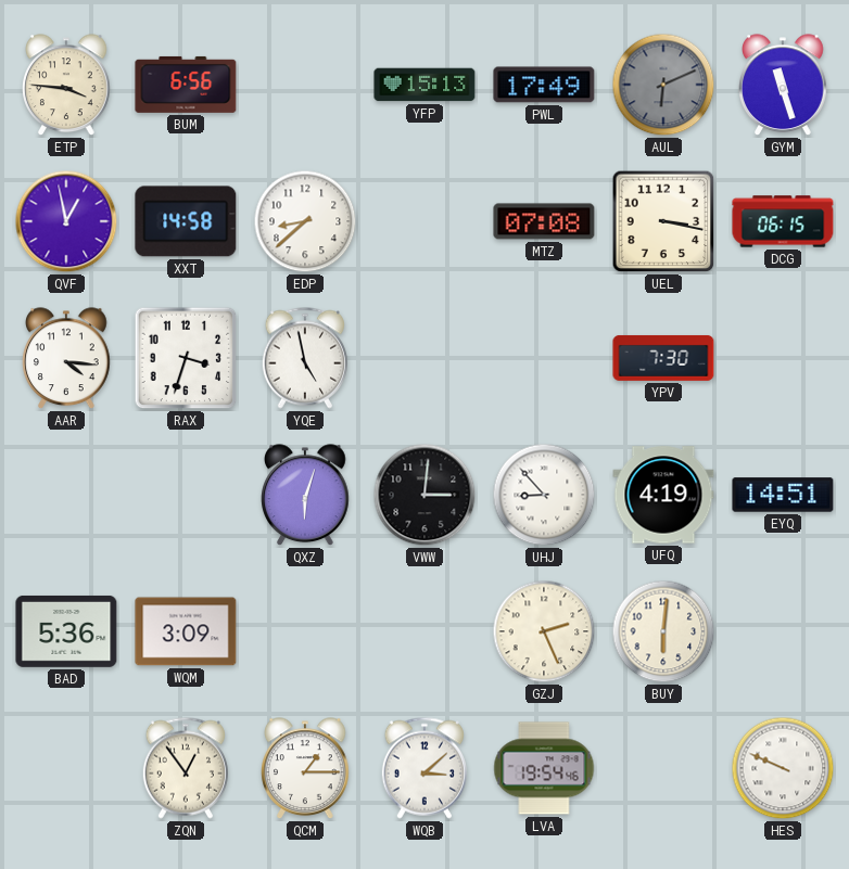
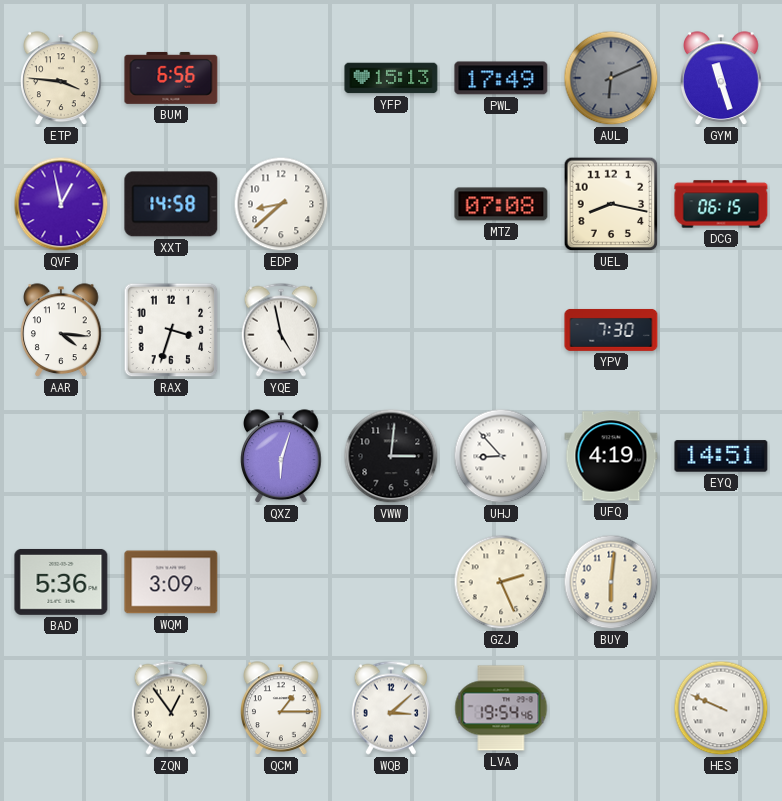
UEL: 3:17 -> 8:17
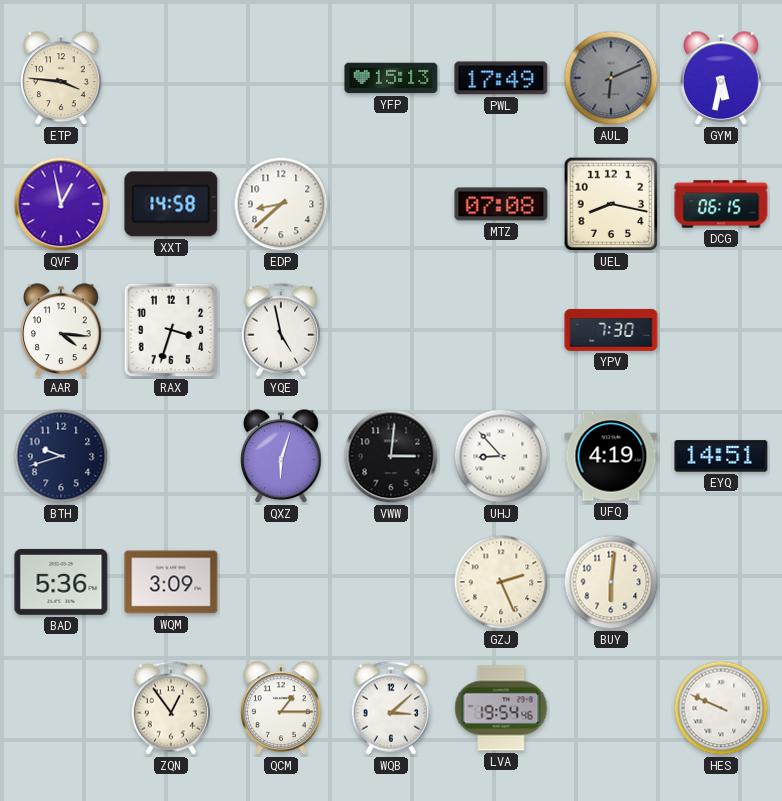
BUM: 6:56 -> none
GYM: 11:27 -> 5:32
BTH: none -> 9:42
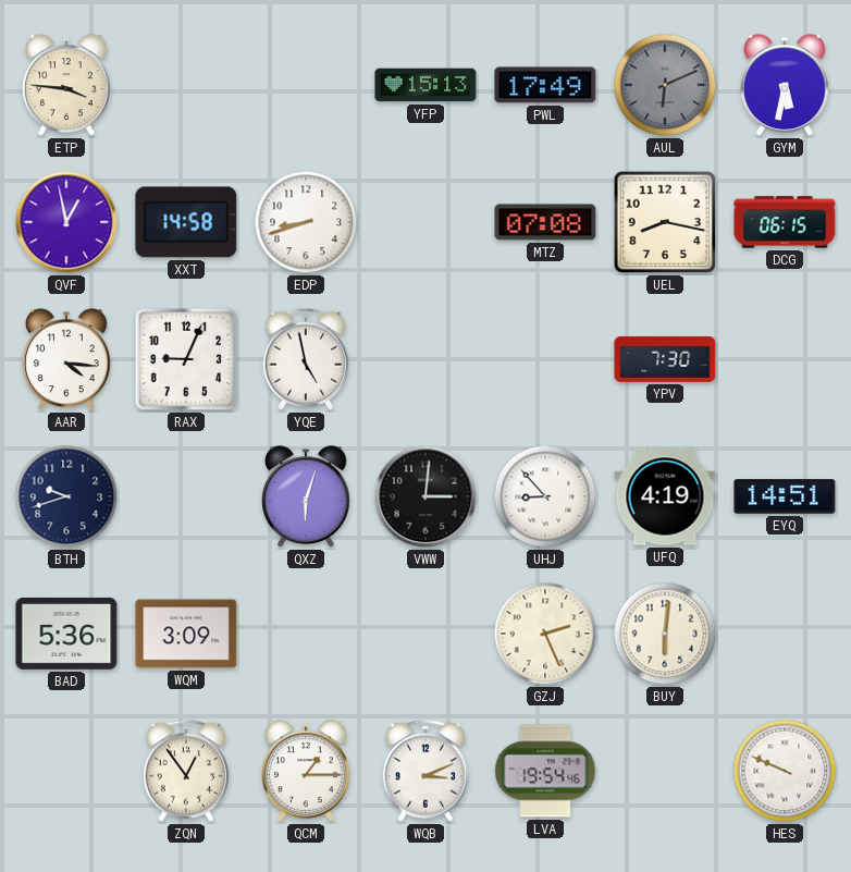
EDP: 8:38 -> 8:42
RAX: 3:33 -> 9:04
WQB: 3:08 -> 3:11
